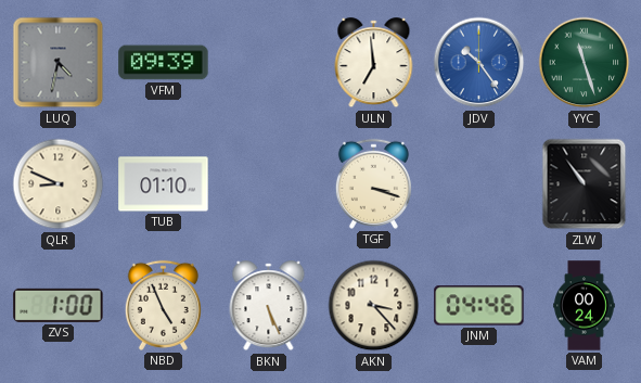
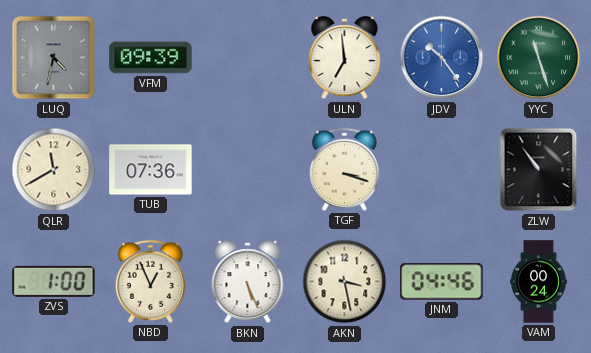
QLR: 8:49 -> 11:40
TUB: 01:10 -> 07:36
NBD: 4:56 -> 12:56
AKN: 3:23 -> 3:28
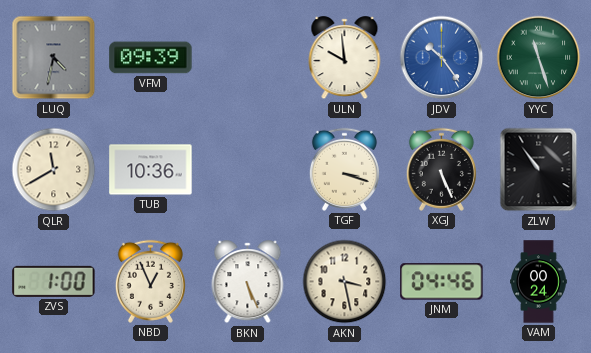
ULN: 6:59 -> 9:59
TUB: 07:36 -> 10:36
XGJ: none -> 5:26
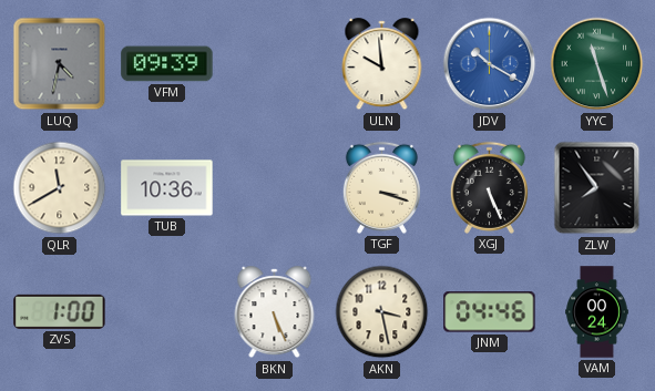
JDV: 10:24 -> 10:20
ZLW: 10:54 -> 7:54
NBD: 12:56 -> none
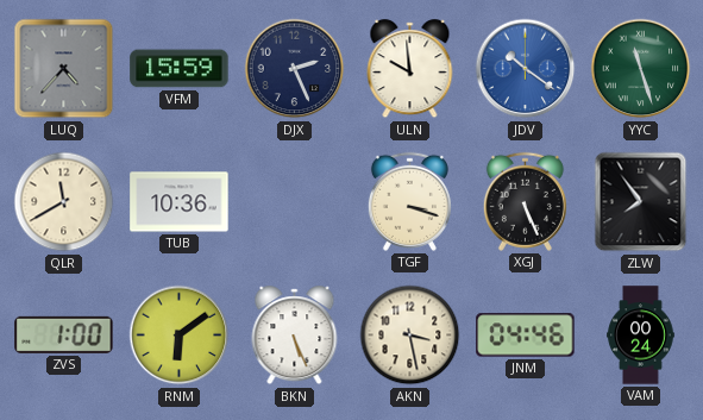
LUQ: 4:32 -> 4:37
VFM: 09:39 -> 15:59
DJX: none -> 2:26
JDV: 10:20 -> 10:21
RNM: none -> 6:09
